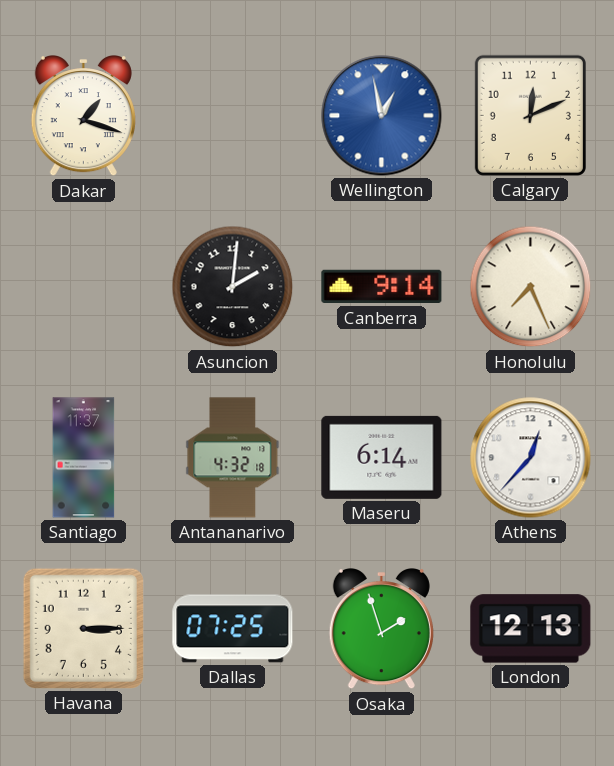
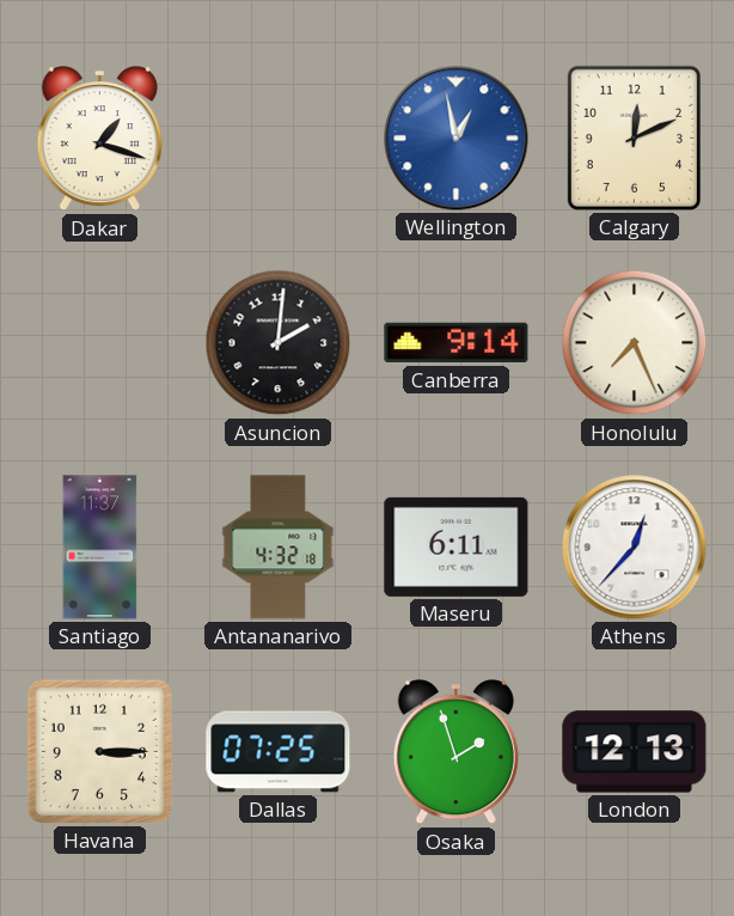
Maseru: 6:14 -> 6:11
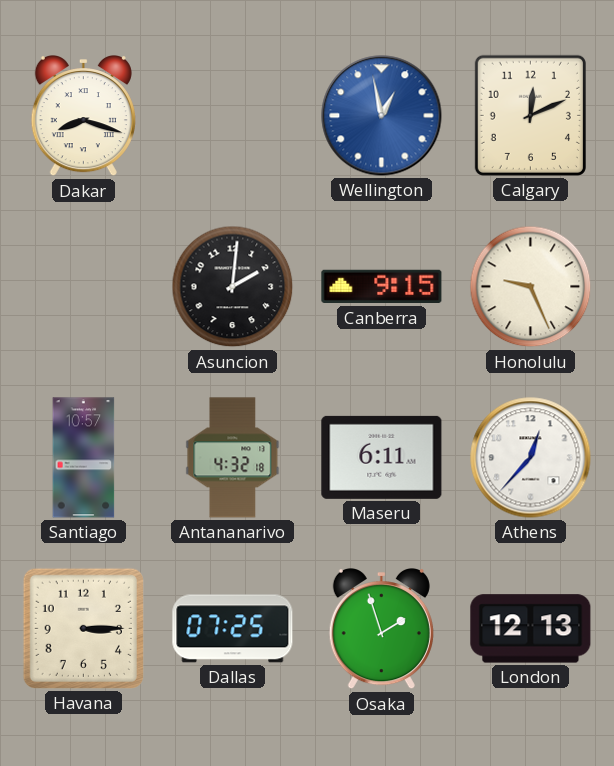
Dakar: 1:18 -> 8:18
Canberra: 9:14 -> 9:15
Honolulu: 7:26 -> 9:26
Santiago: 11:37 -> 10:57
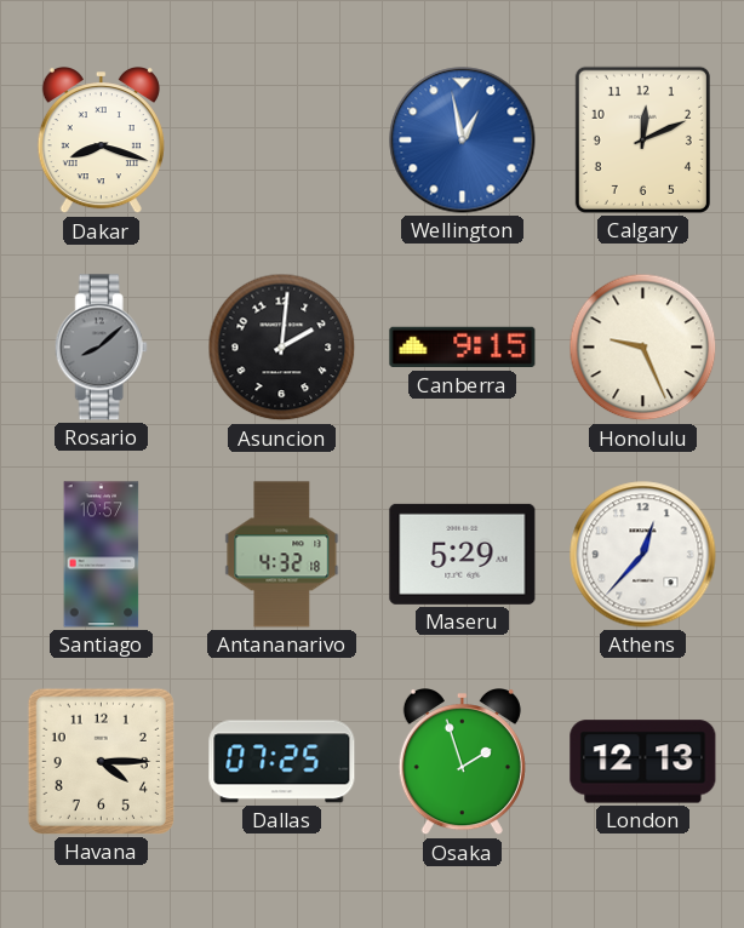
Rosario: none -> 8:08
Maseru: 6:11 -> 5:29
Havana: 3:15 -> 4:15
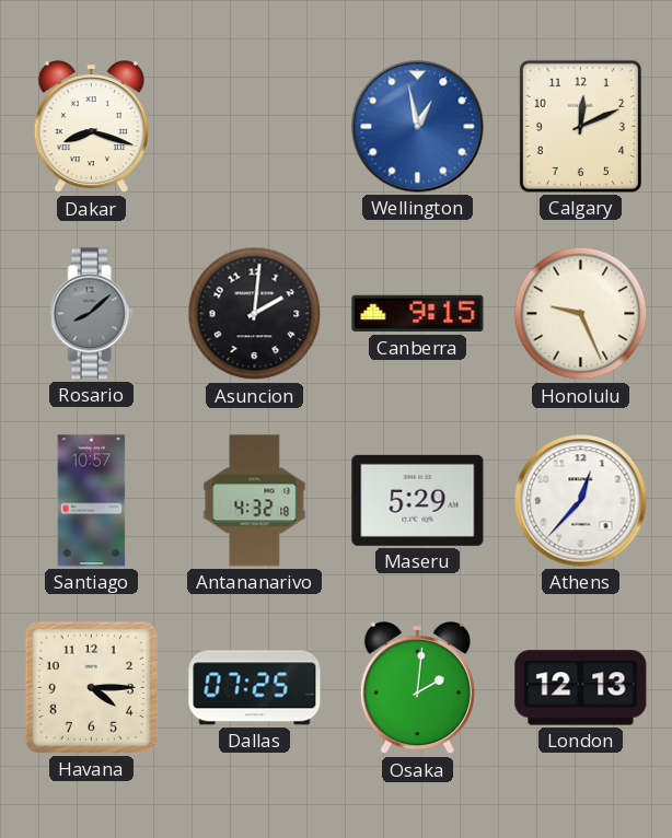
Osaka: 1:57 -> 2:01
